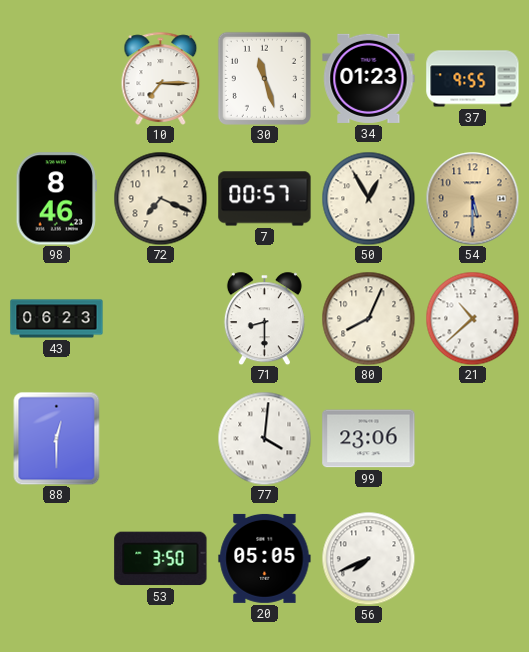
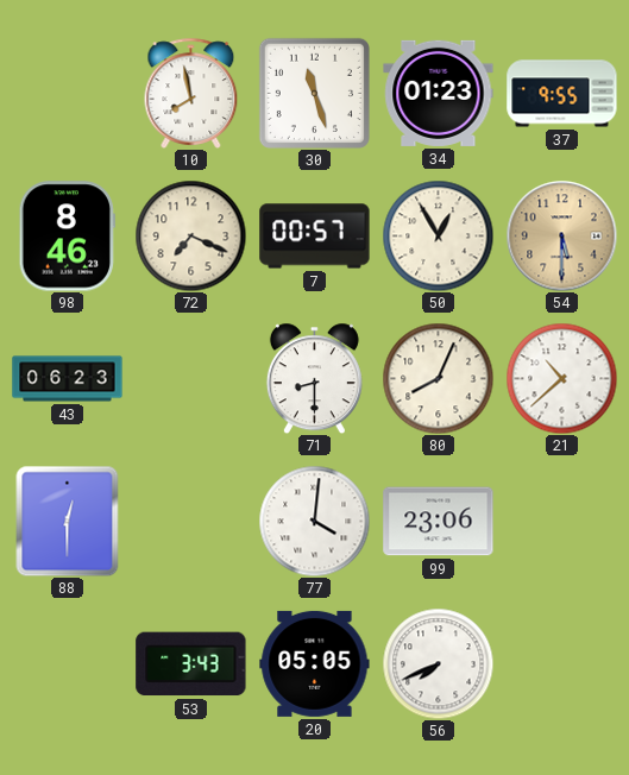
10: 7:15 -> 7:58
53: 3:50 -> 3:43
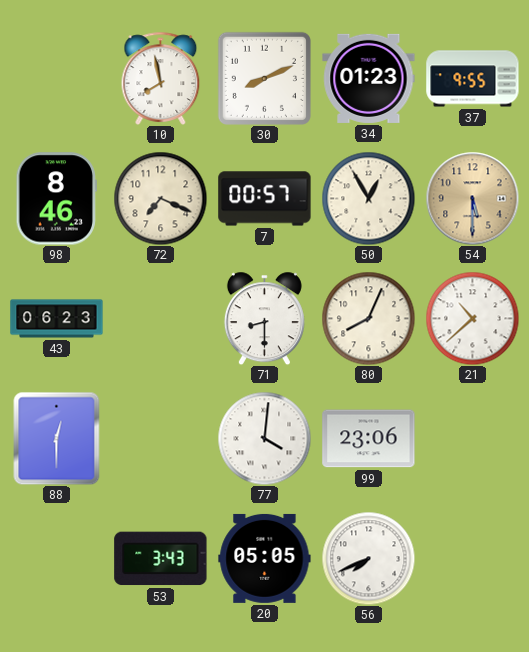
30: 11:27 -> 8:11
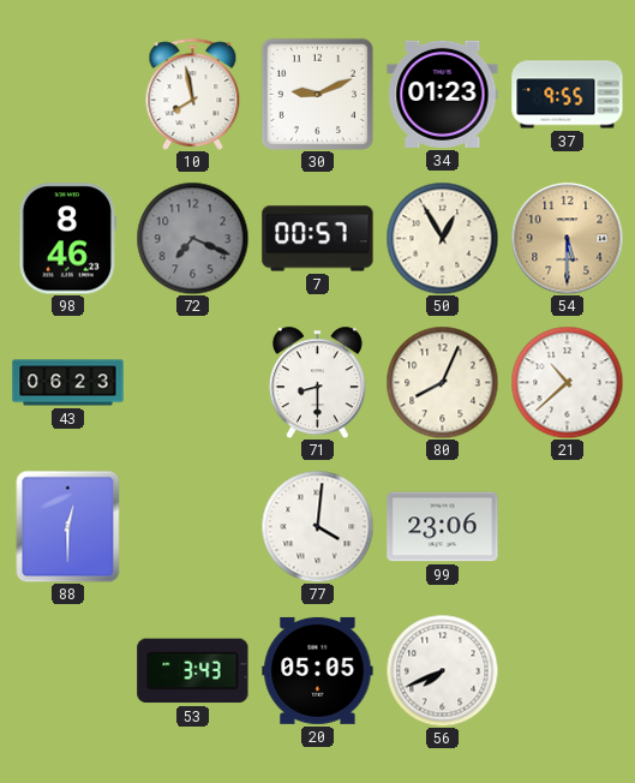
30: 8:11 -> 9:11
72 dial: cream -> grey
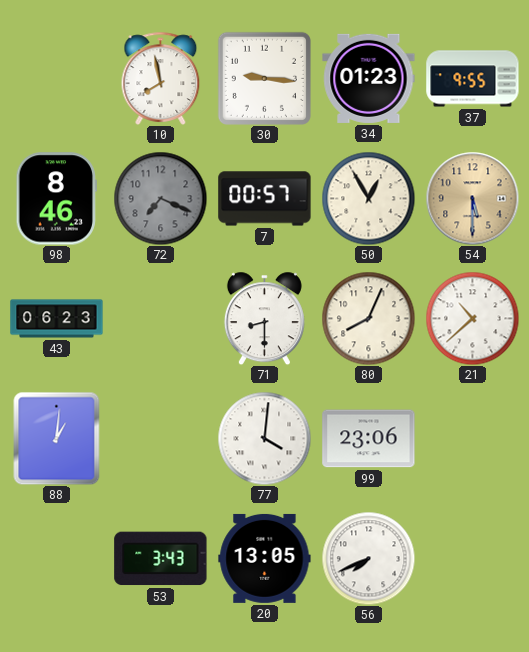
30: 9:11 -> 9:16
88: 12:30 -> 1:01
20: 05:05 -> 13:05
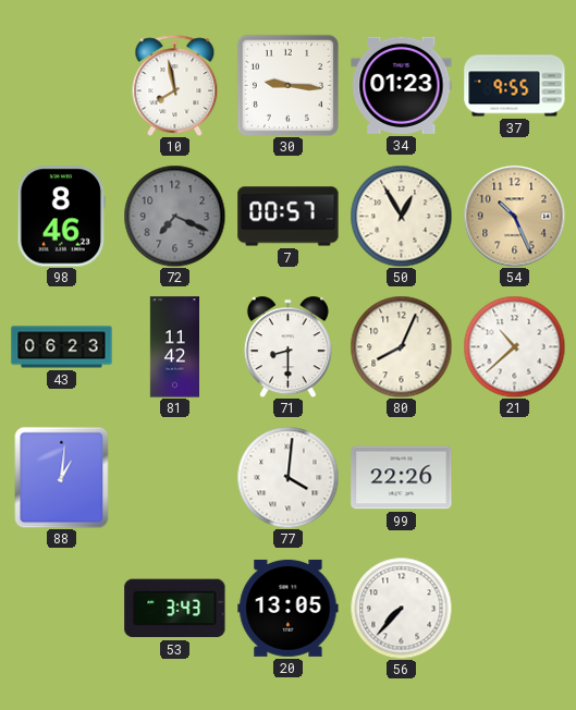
54: 5:30 -> 10:26
81: none -> 11:42
99: 23:06 -> 22:26
56: 7:41 -> 7:37
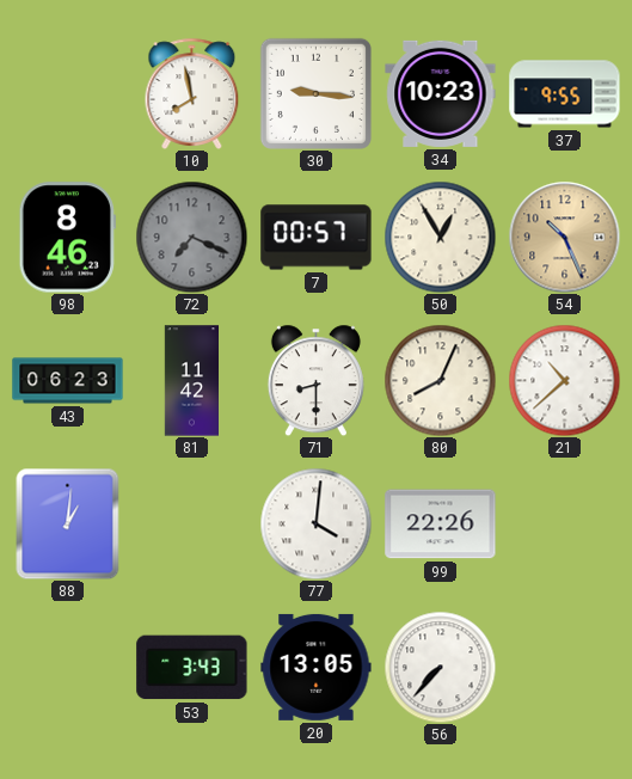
34: 01:23 -> 10:23
